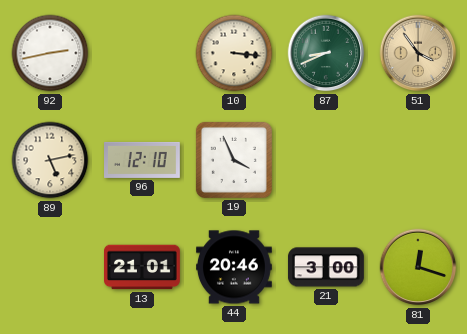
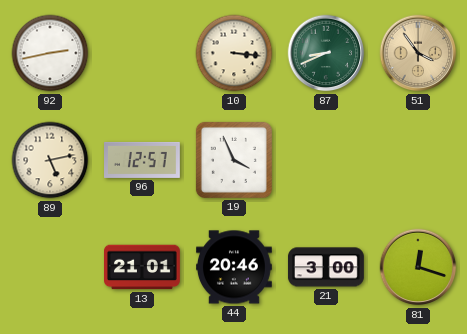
96: 12:10 -> 12:57
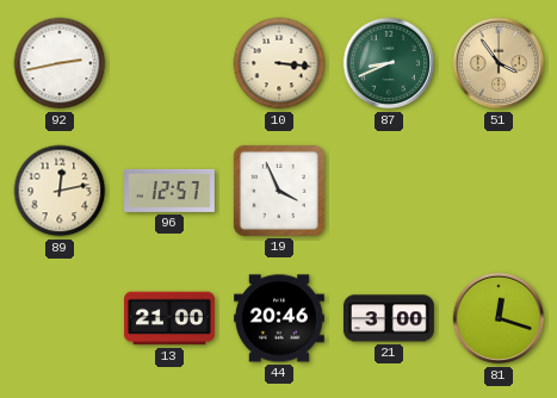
89: 5:13 -> 12:13
13: 21:01 -> 21:00
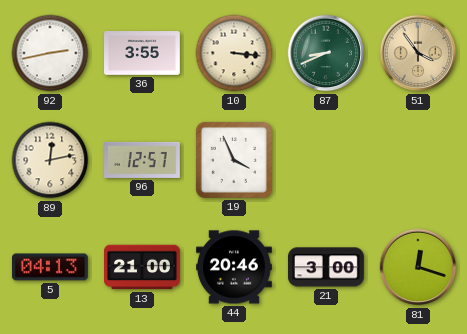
36: none -> 3:55
5: none -> 04:13
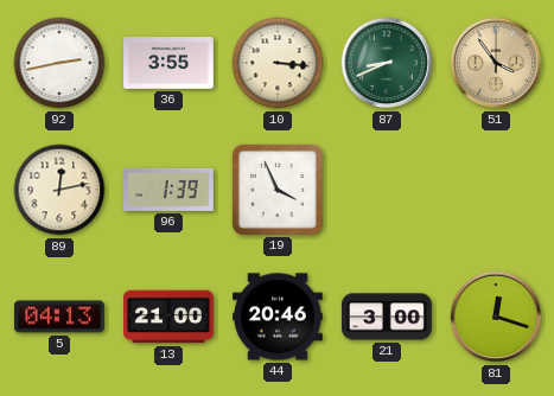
96: 12:57 -> 1:39
